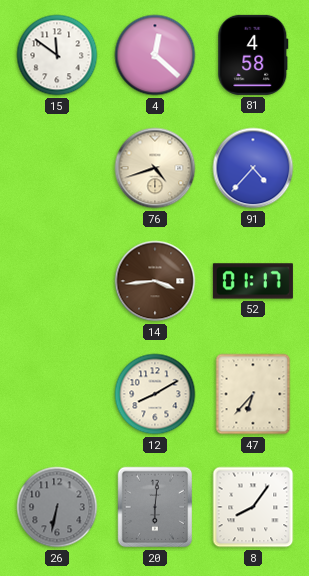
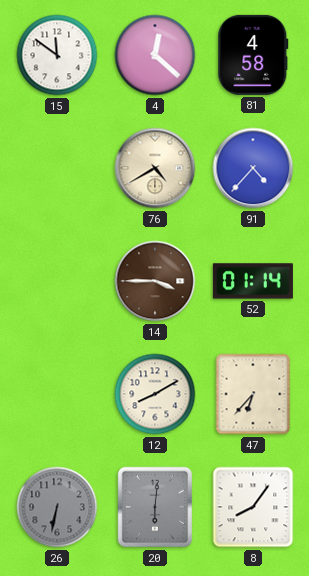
76: 4:42 -> 4:40
14: 3:44 -> 3:45
52: 01:17 -> 01:14
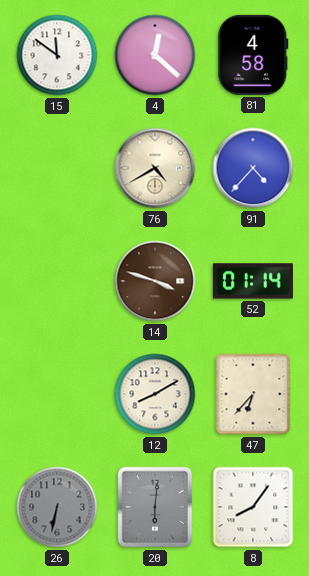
14: 3:45 -> 3:48
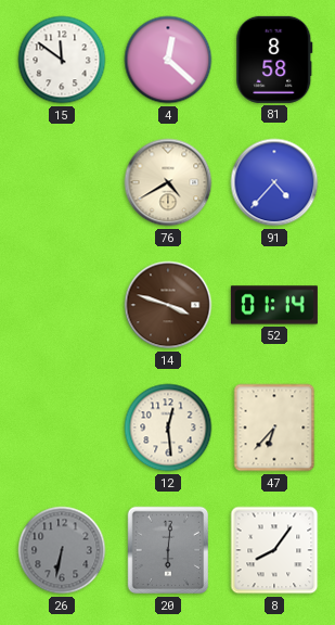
81: 4:58 -> 8:58
12: 8:10 -> 12:29
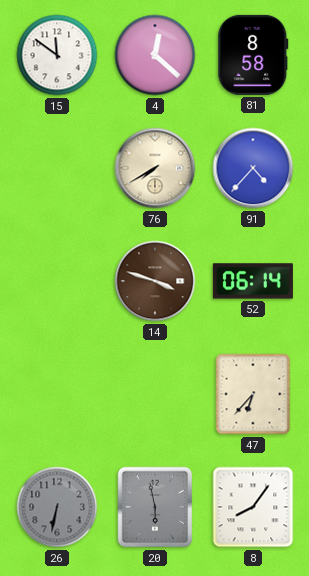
76: 4:40 -> 7:40
52: 01:14 -> 06:14
12: 12:29 -> none
20: 6:01 -> 5:58
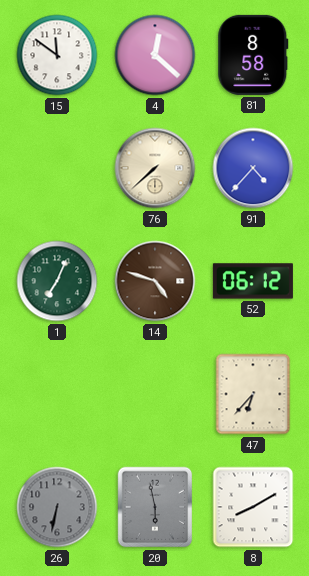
76: 7:40 -> 7:38
1: none -> 7:04
14: 3:48 -> 4:48
52: 06:14 -> 06:12
8: 8:06 -> 8:10
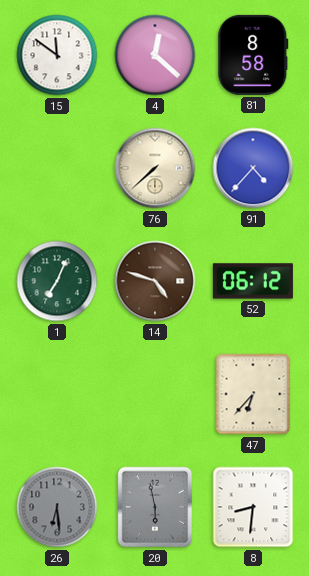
26: 6:32 -> 6:29
8: 8:10 -> 8:31
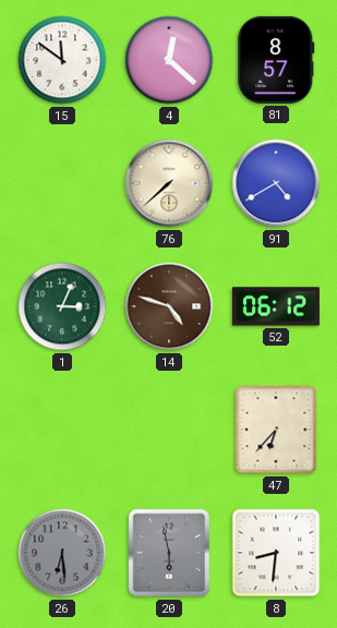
81: 8:58 -> 8:57
91: 4:37 -> 4:40
1: 7:04 -> 3:04
